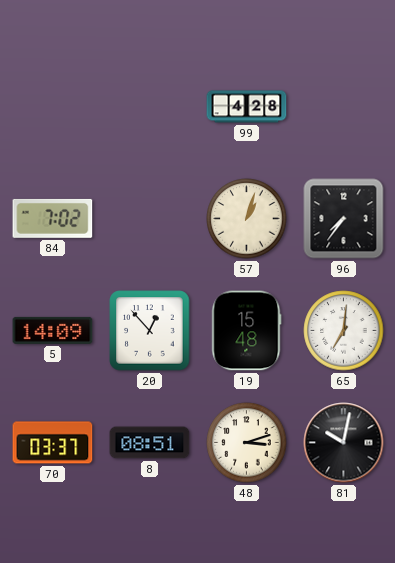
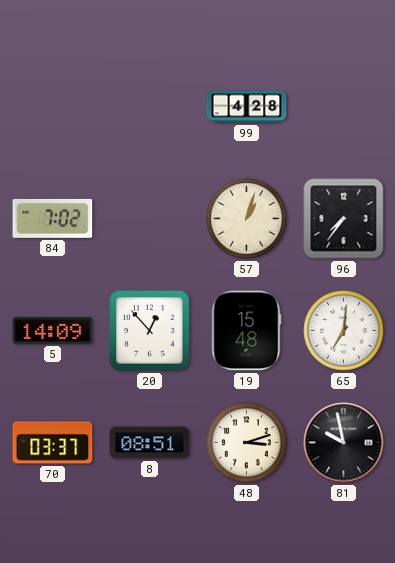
81: 10:02 -> 9:58
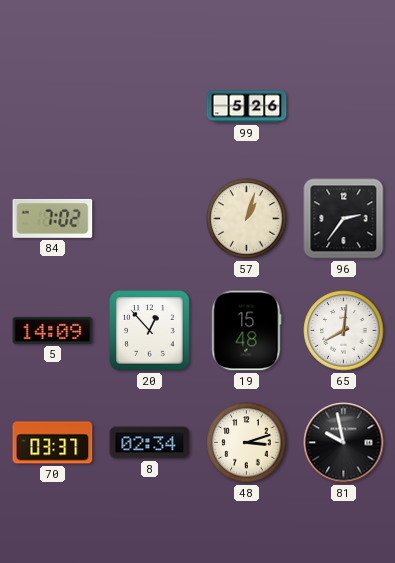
99: 4:28 -> 5:26
96: 7:36 -> 2:36
65: 7:01 -> 8:01
8: 08:51 -> 02:34
